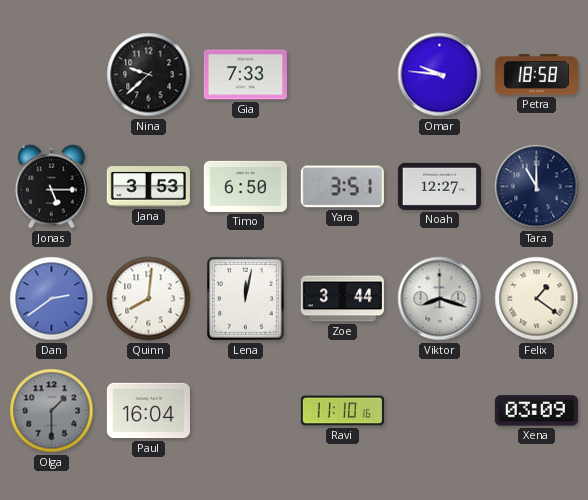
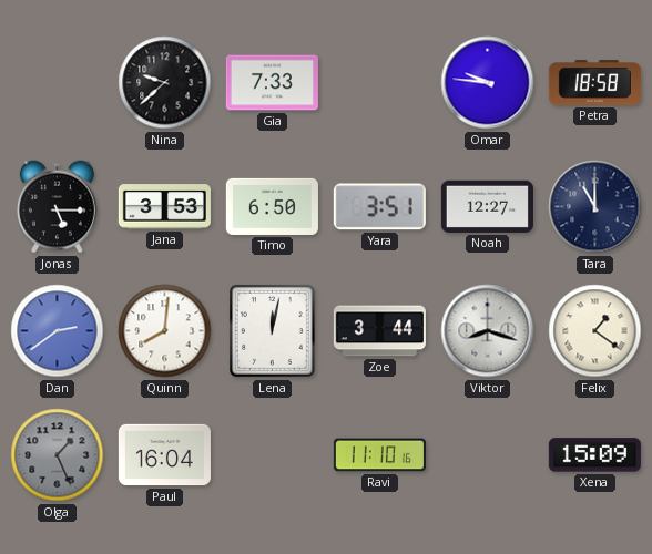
Olga: 1:30 -> 1:26
Xena: 03:09 -> 15:09
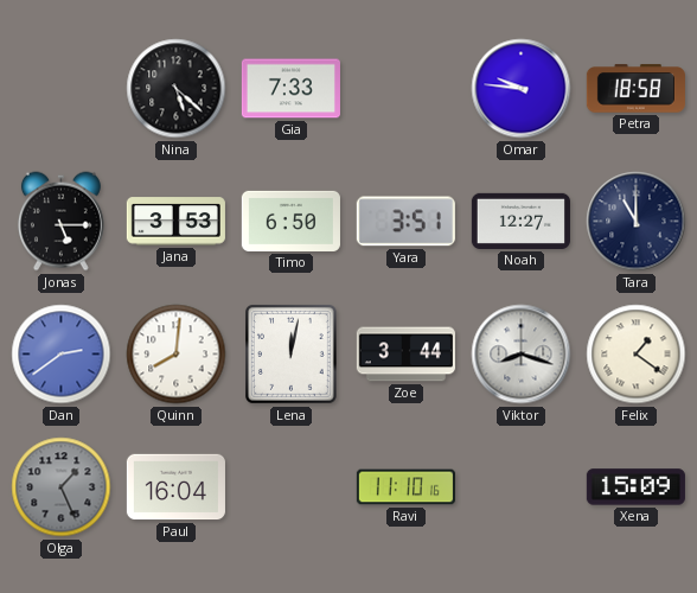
Nina: 9:38 -> 5:22
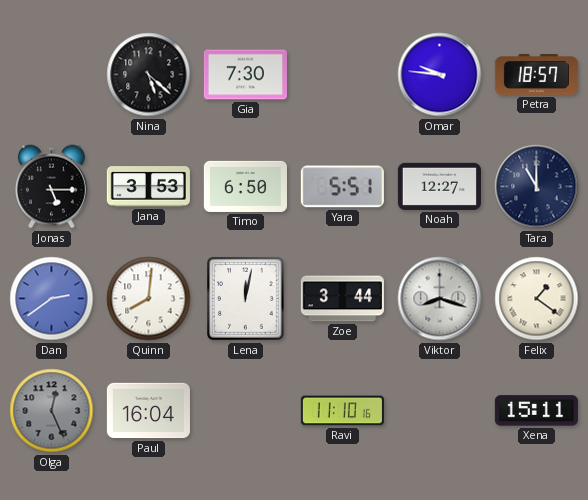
Gia: 7:33 -> 7:30
Petra: 18:58 -> 18:57
Yara: 3:51 -> 5:51
Olga: 1:26 -> 12:26
Xena: 15:09 -> 15:11
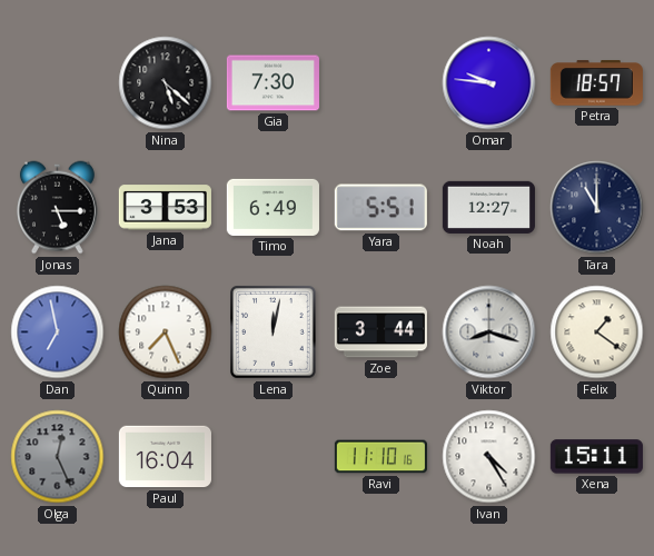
Timo: 6:50 -> 6:49
Dan: 2:39 -> 6:58
Quinn: 8:01 -> 7:26
Ivan: none -> 4:25
